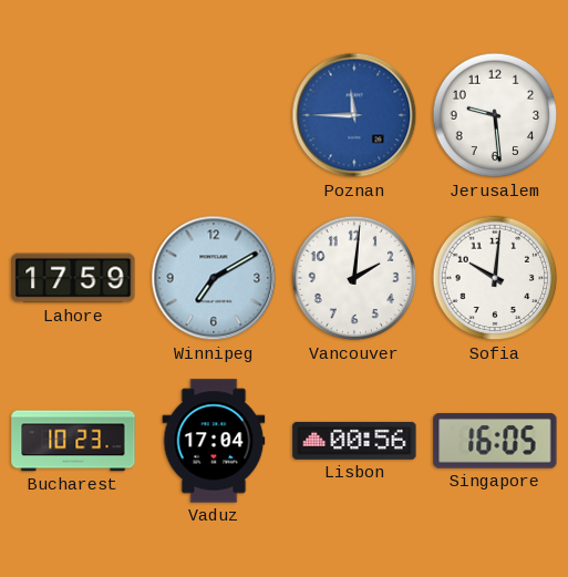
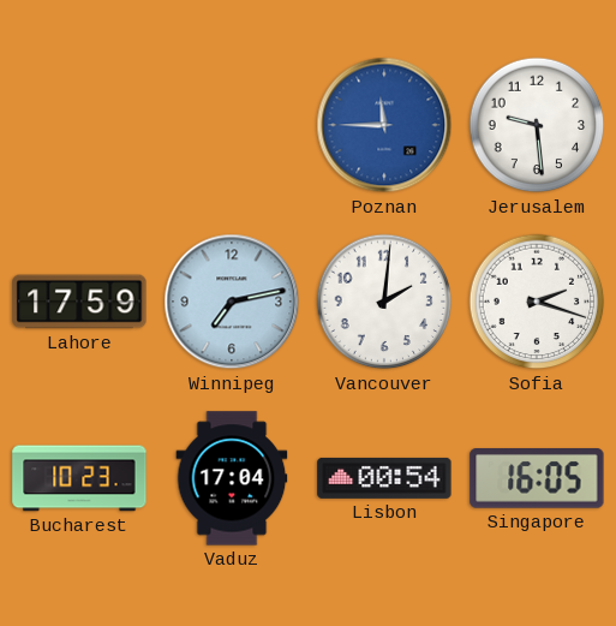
Winnipeg: 7:10 -> 7:13
Sofia: 10:01 -> 2:18
Lisbon: 00:56 -> 00:54
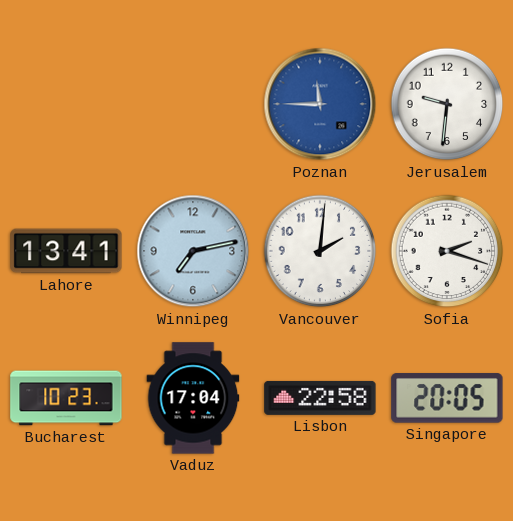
Jerusalem: 9:29 -> 9:31
Lahore: 17:59 -> 13:41
Lisbon: 00:54 -> 22:58
Singapore: 16:05 -> 20:05
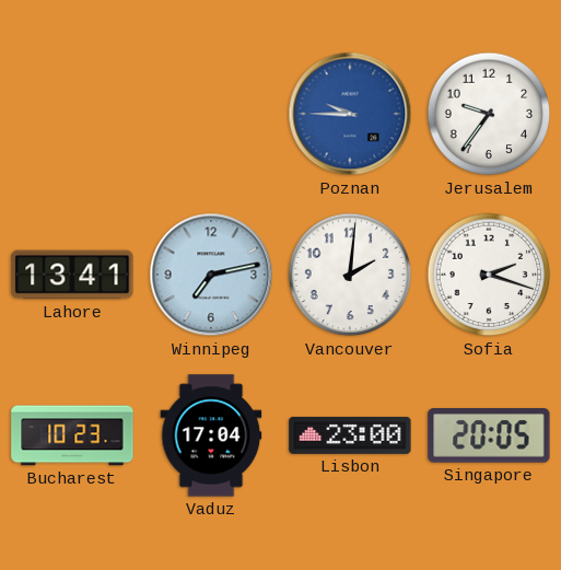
Poznan: 11:45 -> 9:45
Jerusalem: 9:31 -> 9:36
Lisbon: 22:58 -> 23:00
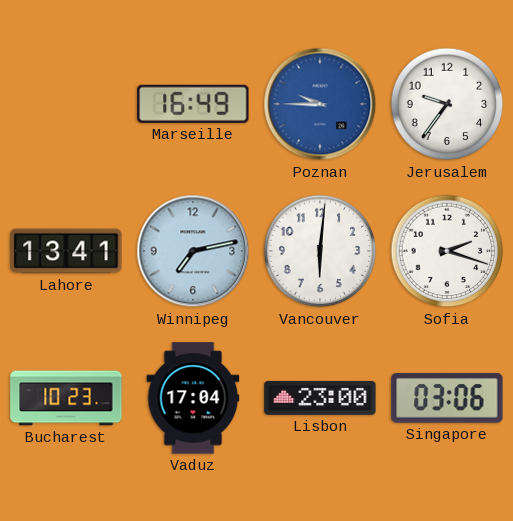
Marseille: none -> 16:49
Vancouver: 2:01 -> 6:01
Singapore: 20:05 -> 03:06
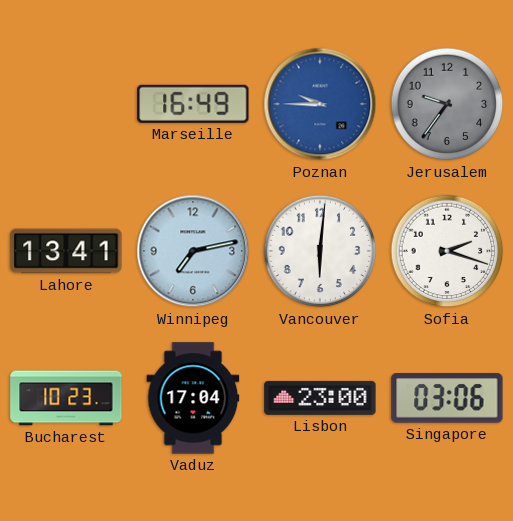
Jerusalem dial: white -> grey
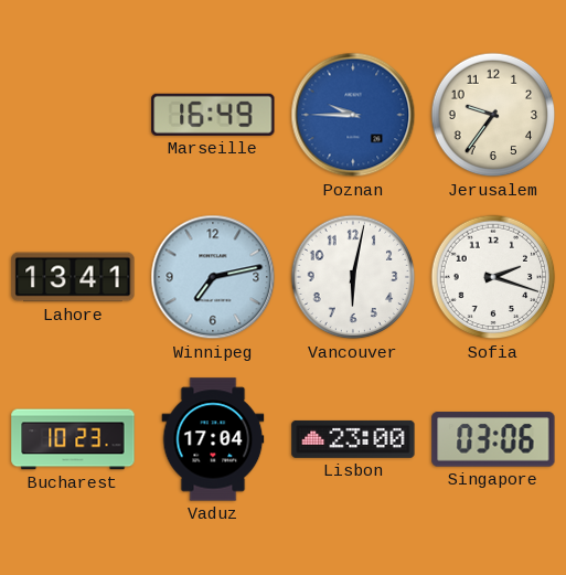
Jerusalem dial: grey -> cream
Vancouver: 6:01 -> 6:02
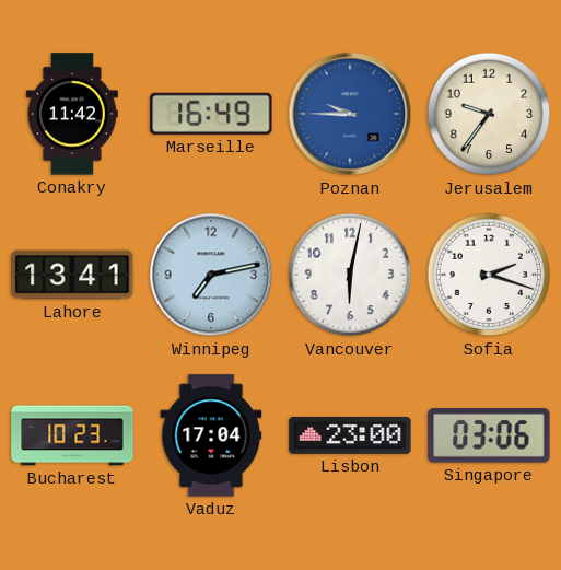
Conakry: none -> 11:42
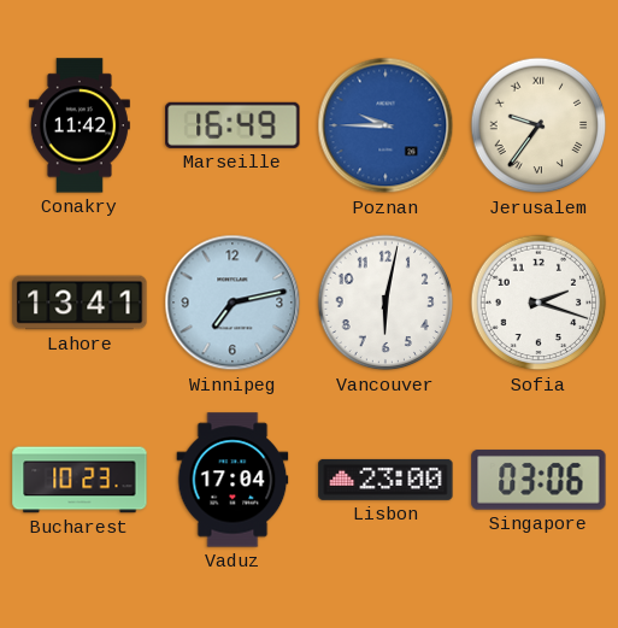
Jerusalem numerals: Arabic -> Roman
